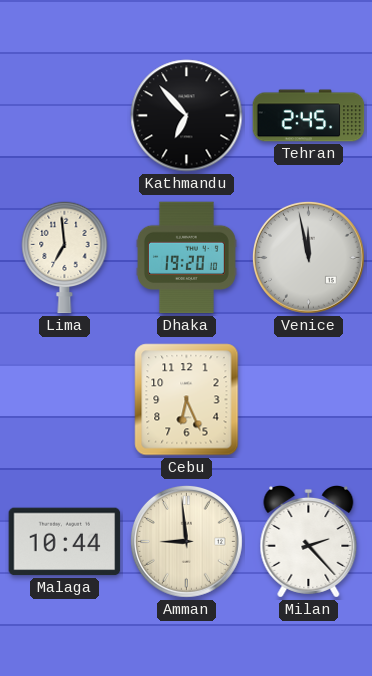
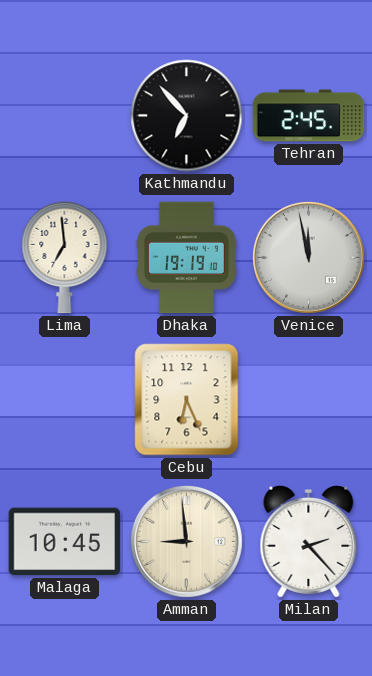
Dhaka: 19:20 -> 19:19
Malaga: 10:44 -> 10:45
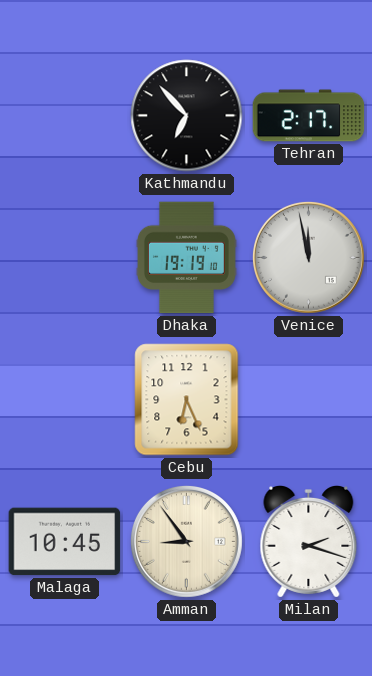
Tehran: 2:45 -> 2:17
Lima: 6:59 -> none
Amman: 8:59 -> 8:54
Milan: 2:23 -> 2:18
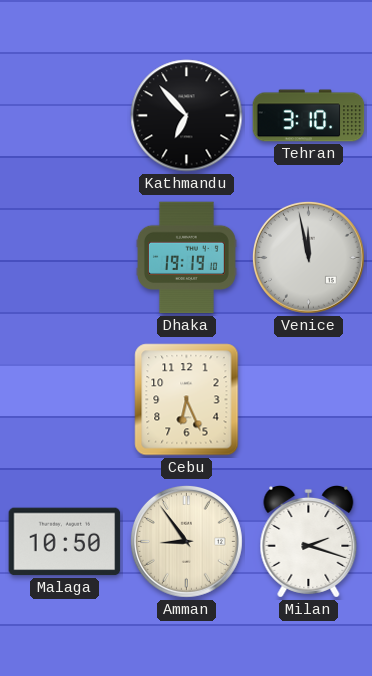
Tehran: 2:17 -> 3:10
Malaga: 10:45 -> 10:50
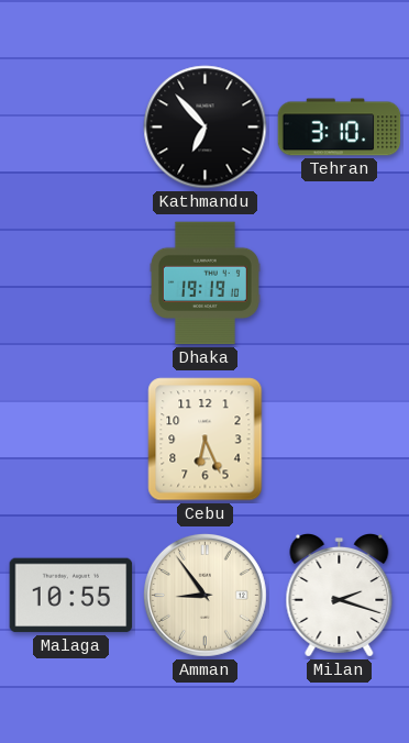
Venice: 11:58 -> none
Malaga: 10:50 -> 10:55
